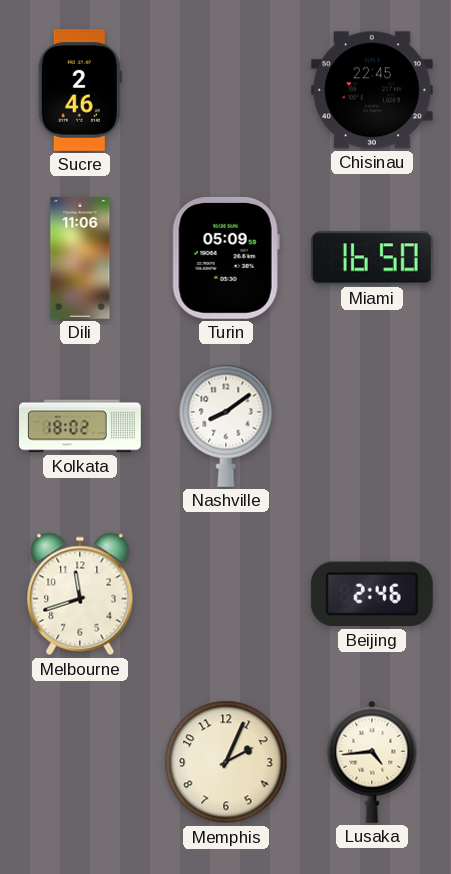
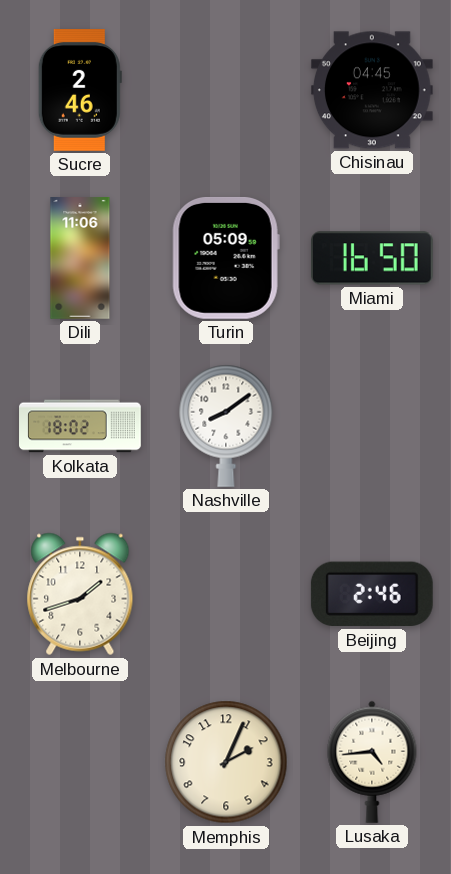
Chisinau: 22:45 -> 04:45
Melbourne: 11:42 -> 1:42
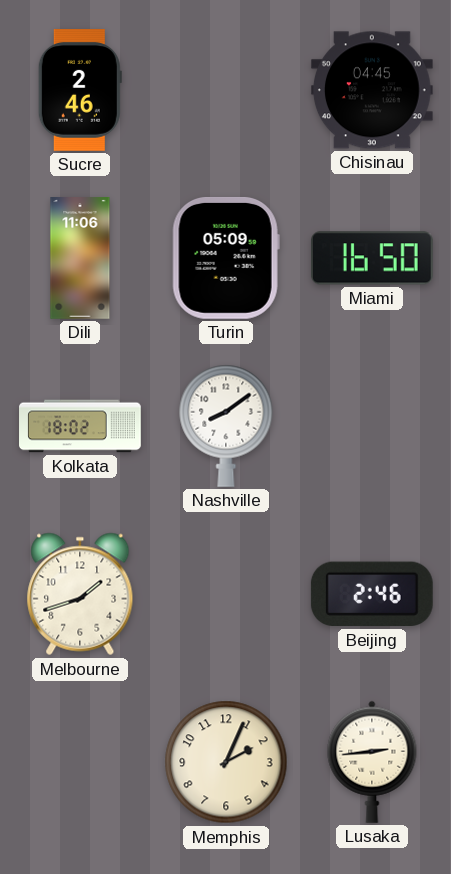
Lusaka: 4:44 -> 2:44
